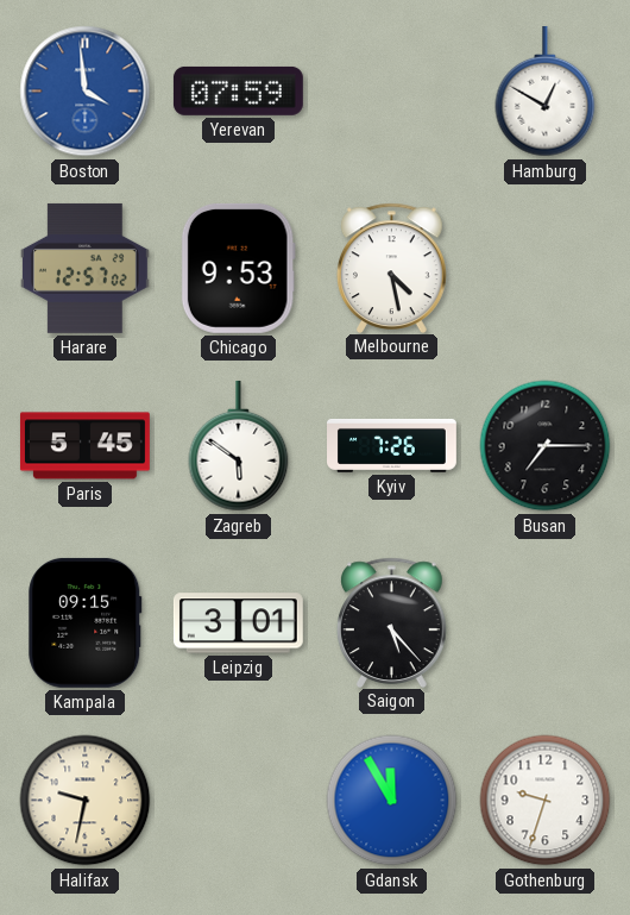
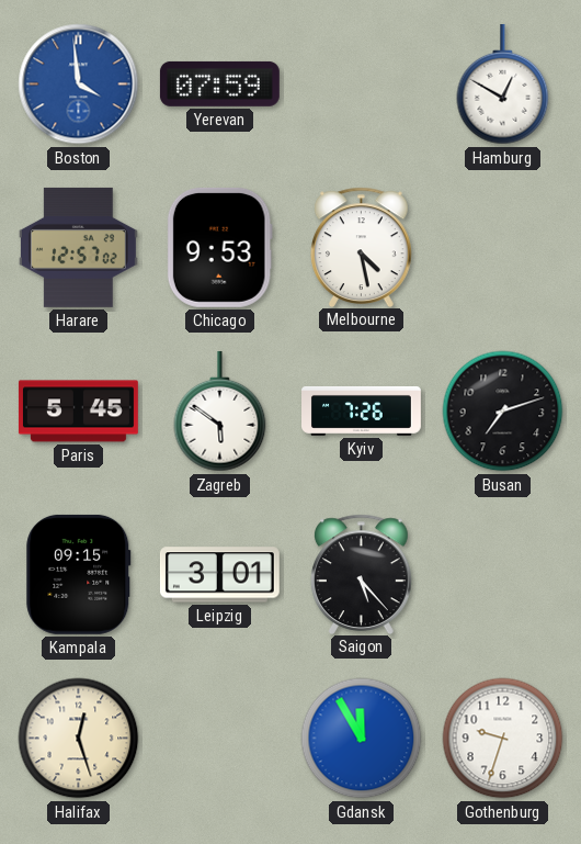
Busan: 7:15 -> 7:12
Halifax: 9:32 -> 12:27
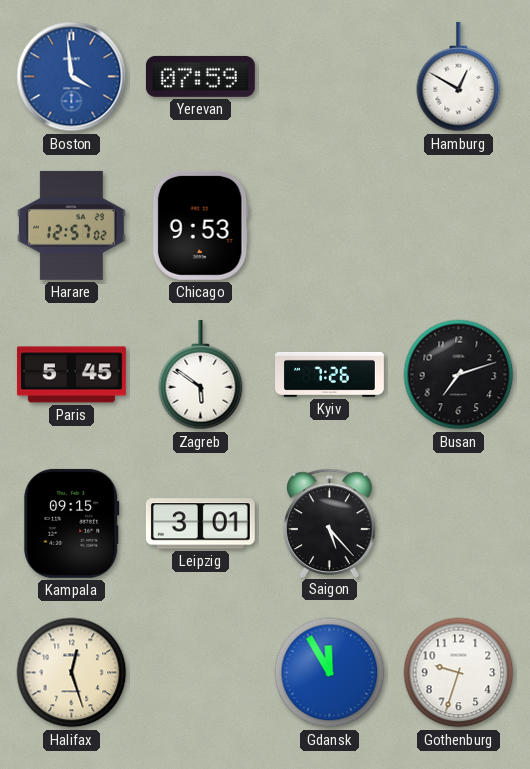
Melbourne: 4:28 -> none
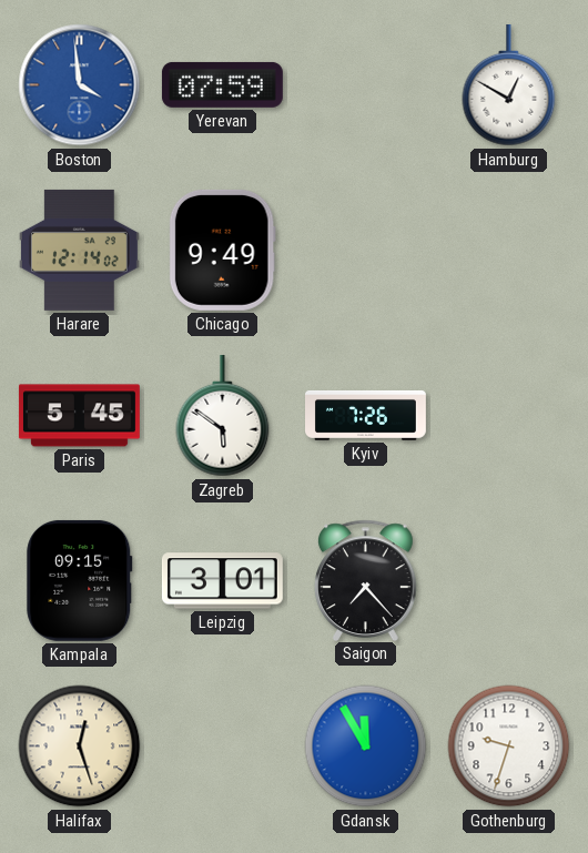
Harare: 12:57 -> 12:14
Chicago: 9:53 -> 9:49
Busan: 7:12 -> none
Saigon: 5:23 -> 7:23
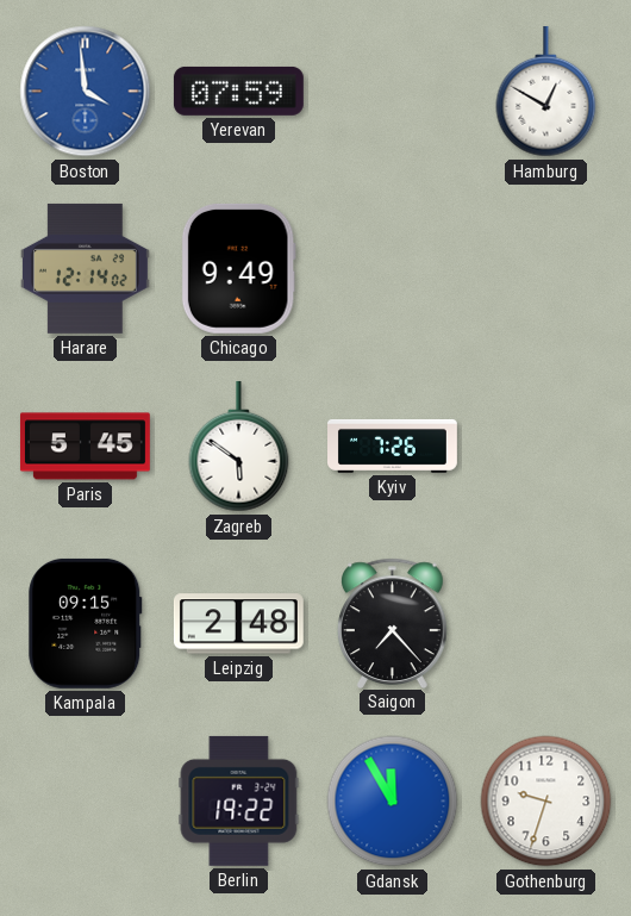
Leipzig: 3:01 -> 2:48
Halifax: 12:27 -> none
Berlin: none -> 19:22
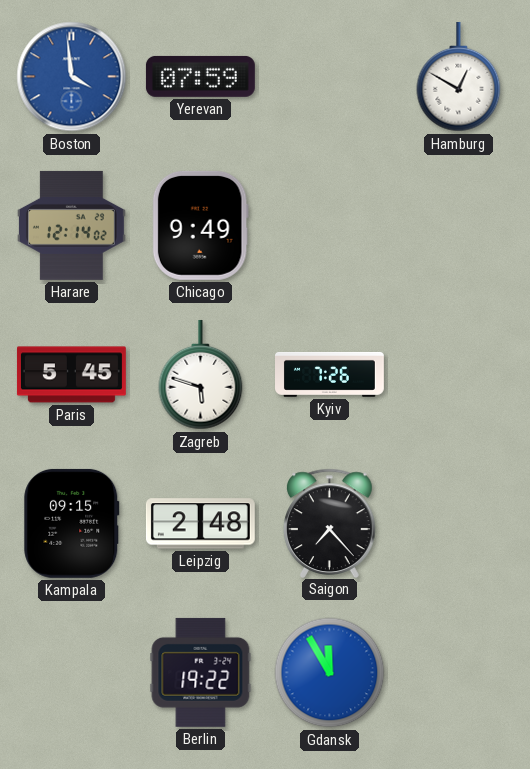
Zagreb: 5:51 -> 5:48
Gothenburg: 9:33 -> none
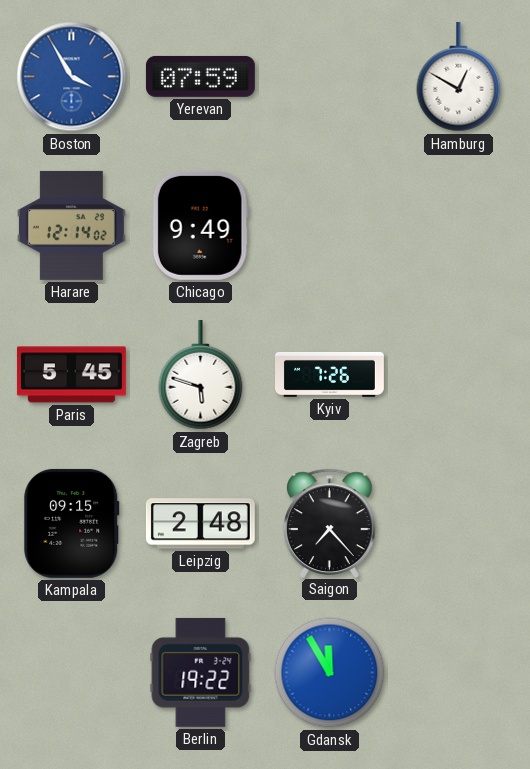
Boston: 3:59 -> 3:55
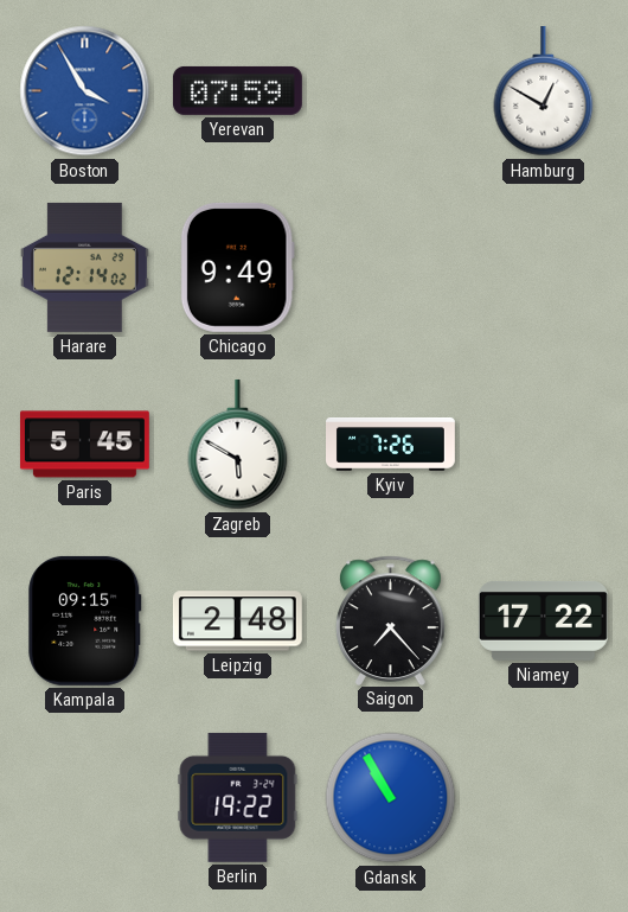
Zagreb: 5:48 -> 5:50
Niamey: none -> 17:22
Gdansk: 11:55 -> 10:55
